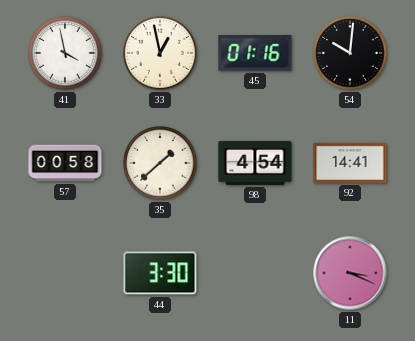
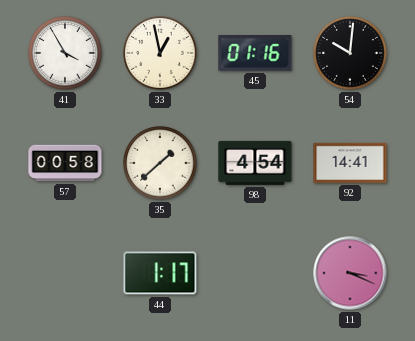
41: 3:58 -> 3:55
44: 3:30 -> 1:17
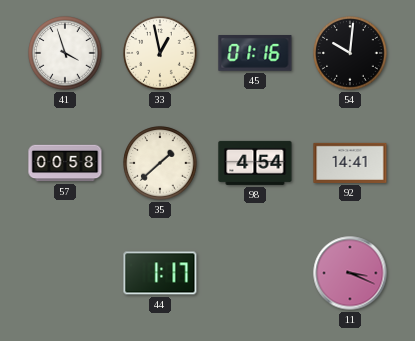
41: 3:55 -> 3:57
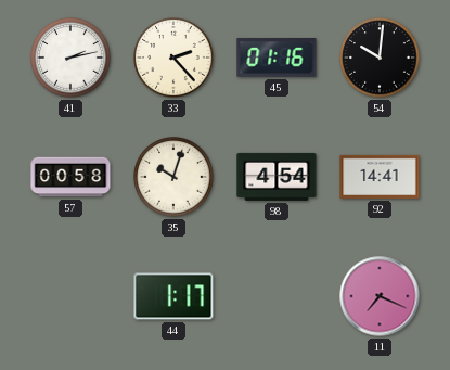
41: 3:57 -> 2:13
33: 12:58 -> 2:23
35: 1:38 -> 10:03
11: 3:19 -> 7:19
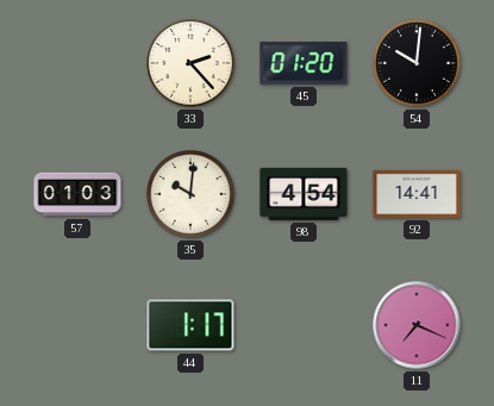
41: 2:13 -> none
45: 01:16 -> 01:20
57: 00:58 -> 01:03
35: 10:03 -> 10:01
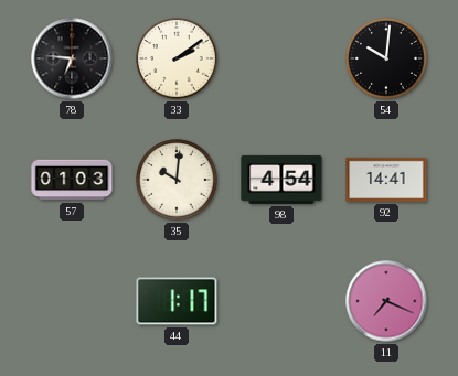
78: none -> 6:46
33: 2:23 -> 2:09
45: 01:20 -> none
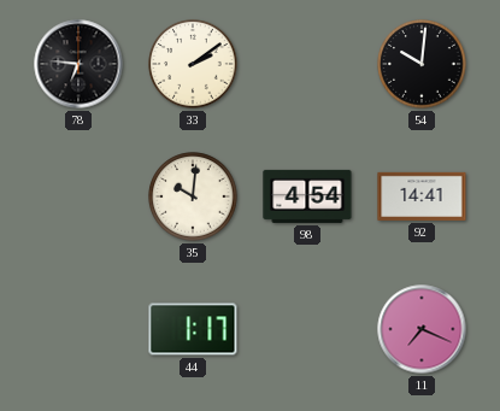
57: 01:03 -> none
